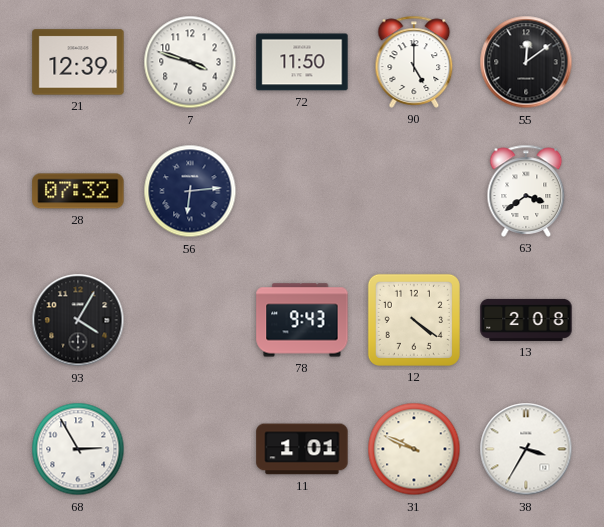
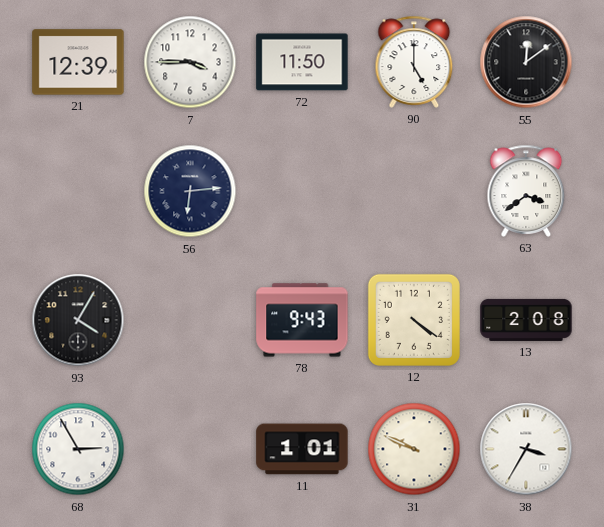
7: 3:48 -> 3:45
28: 07:32 -> none
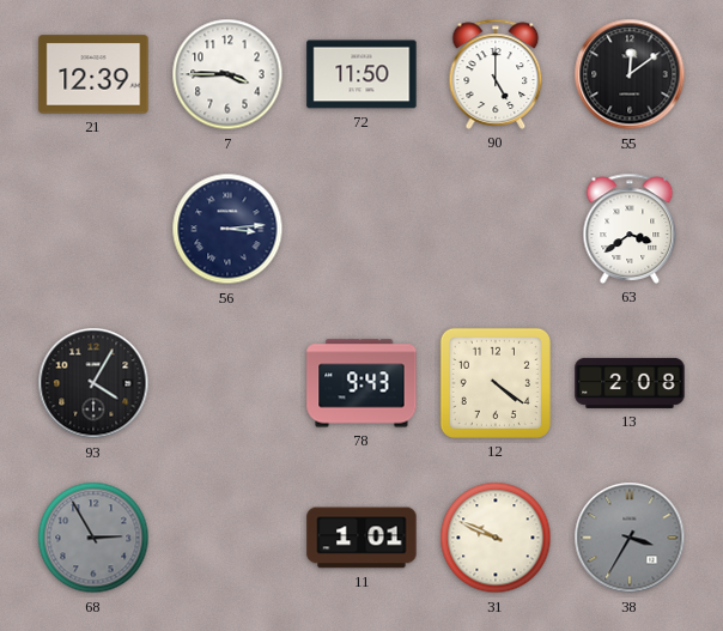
56: 6:14 -> 3:14
68 dial: white -> grey
38 dial: white -> grey
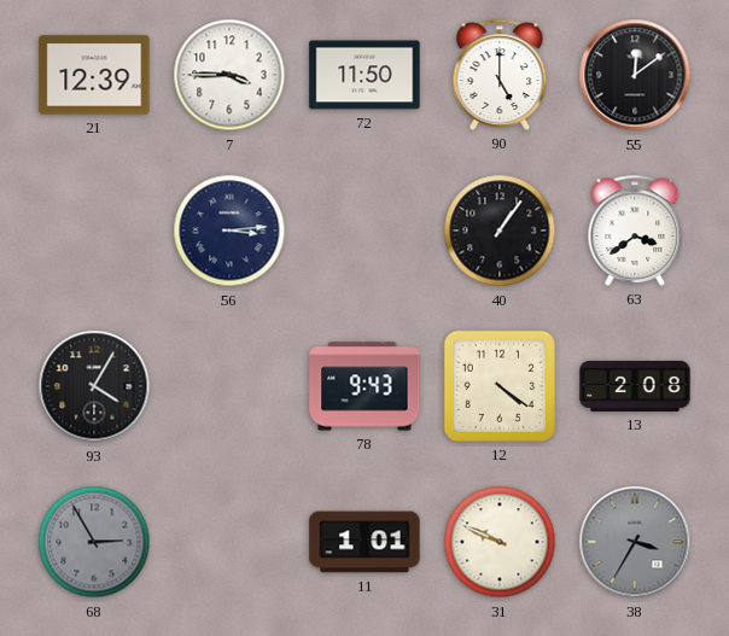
40: none -> 1:06
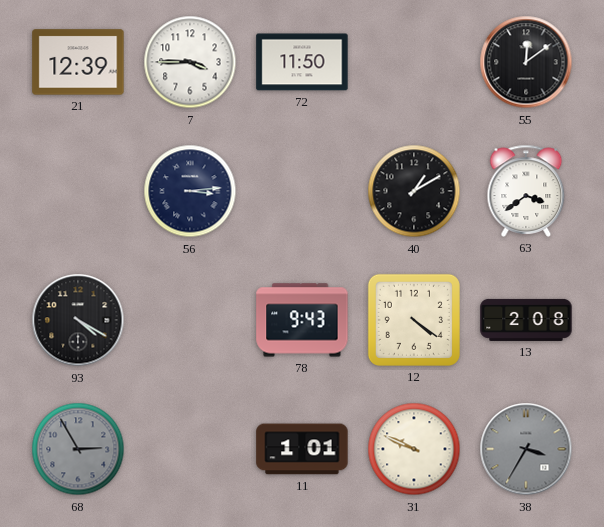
90: 5:00 -> none
40: 1:06 -> 1:10
93: 4:05 -> 4:20
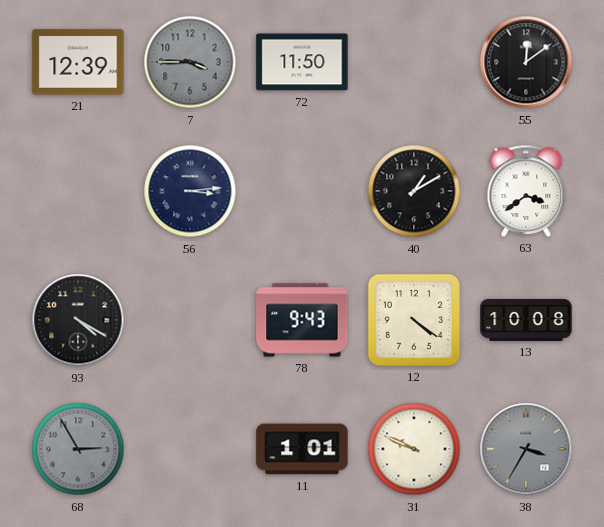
7 dial: white -> grey
13: 2:08 -> 10:08
